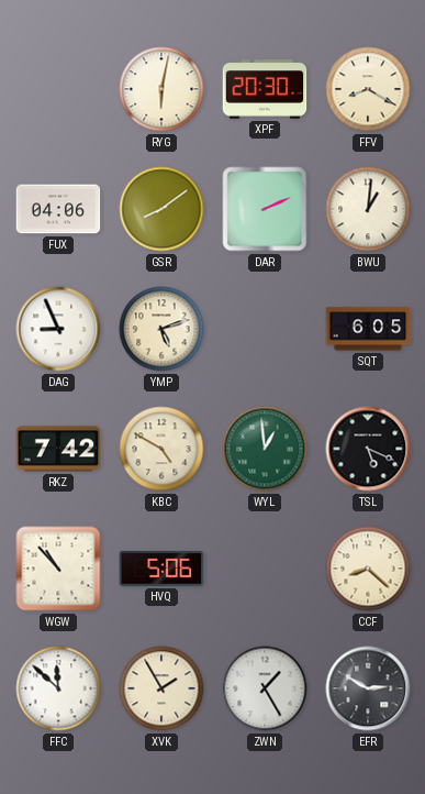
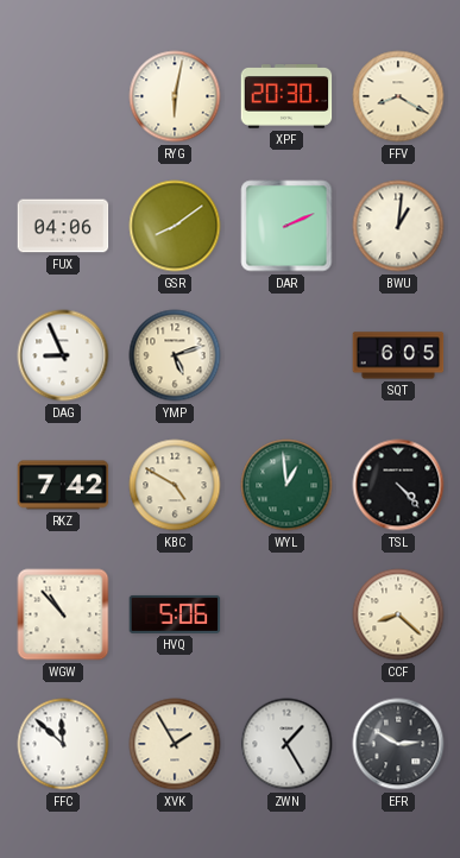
TSL: 5:19 -> 4:23
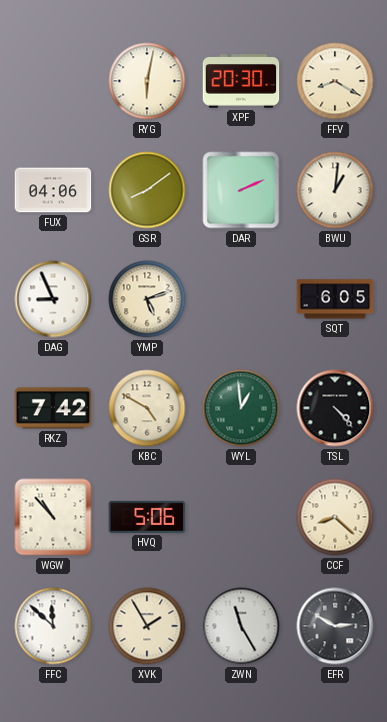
ZWN: 1:25 -> 11:25
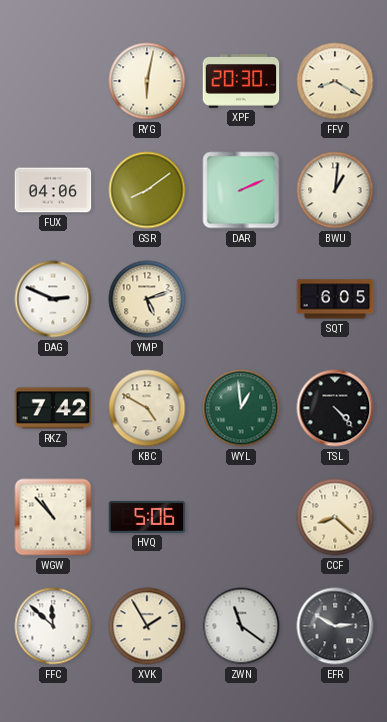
DAG: 8:56 -> 2:49
ZWN: 11:25 -> 11:21
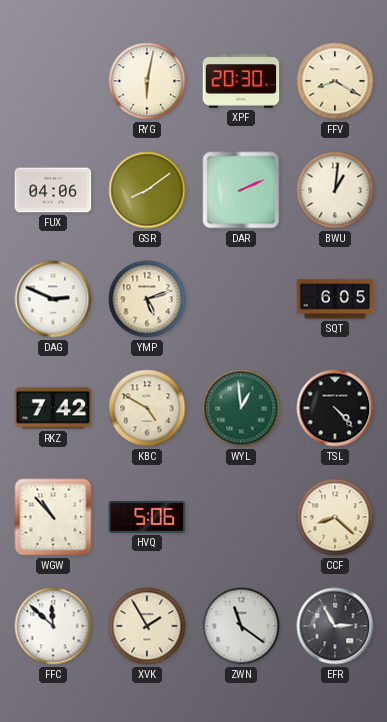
EFR: 2:50 -> 2:55
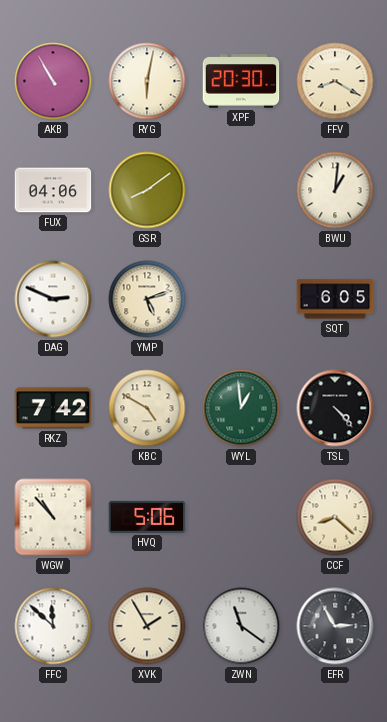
AKB: none -> 10:55
DAR: 2:11 -> none
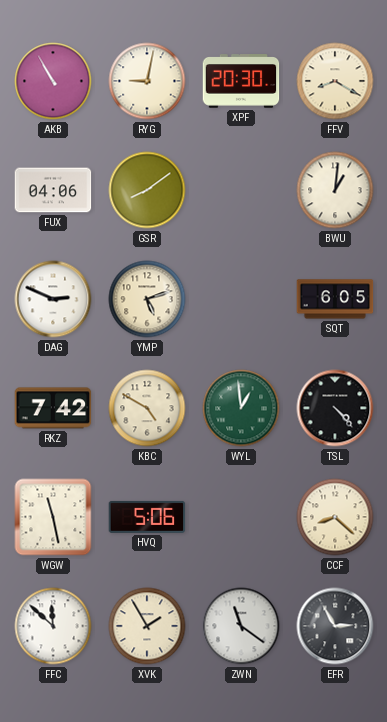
RYG: 6:02 -> 9:02
WGW: 10:53 -> 11:28
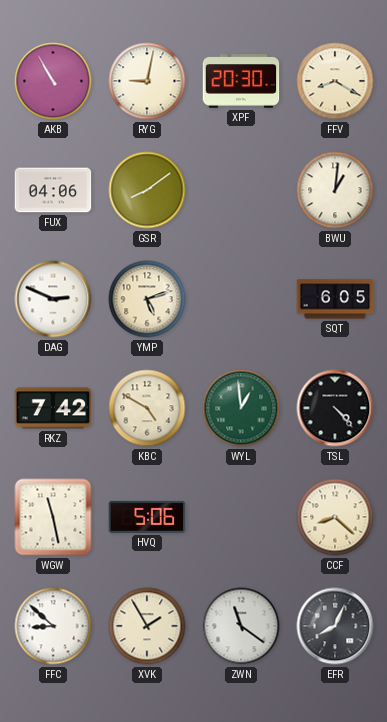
FFC: 11:52 -> 8:52
EFR: 2:55 -> 8:04
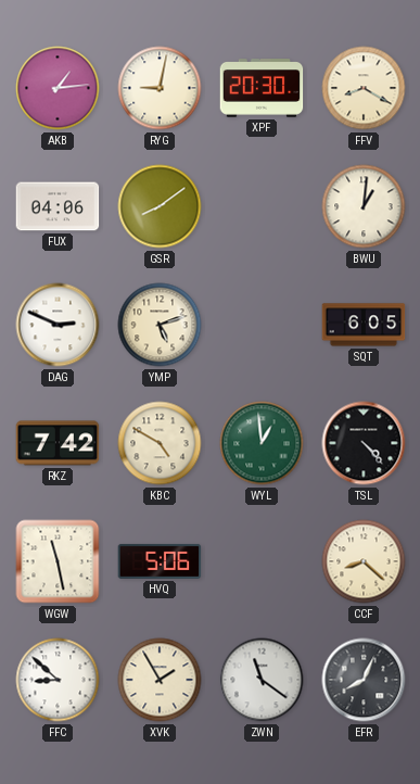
AKB: 10:55 -> 1:14
